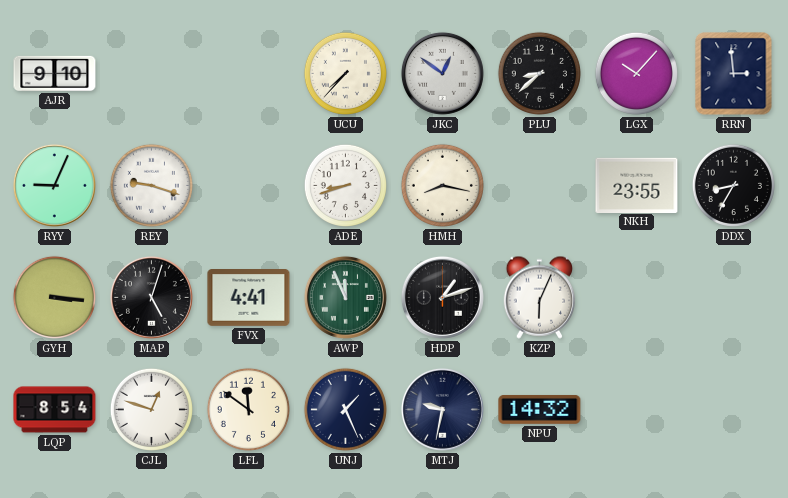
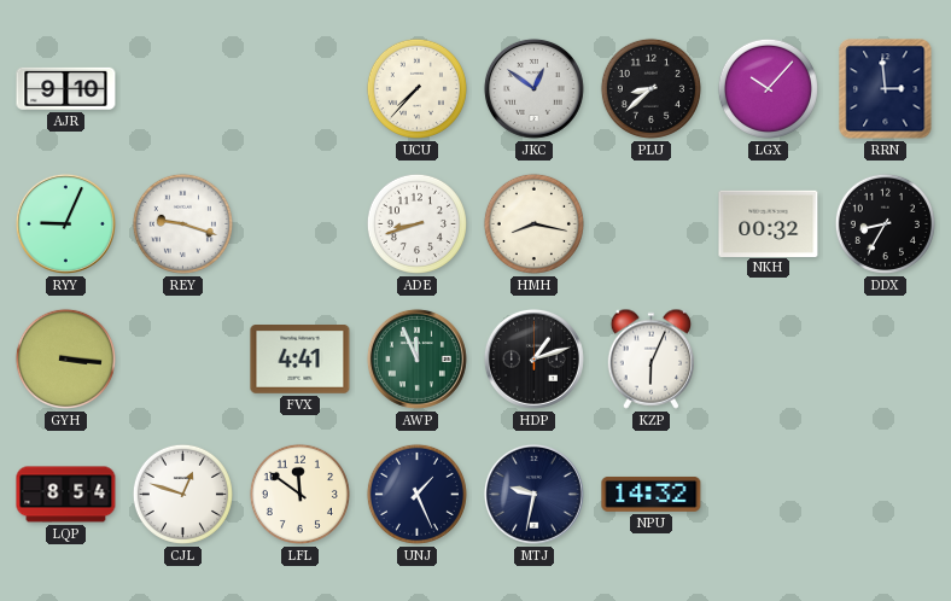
NKH: 23:55 -> 00:32
MAP: 5:03 -> none
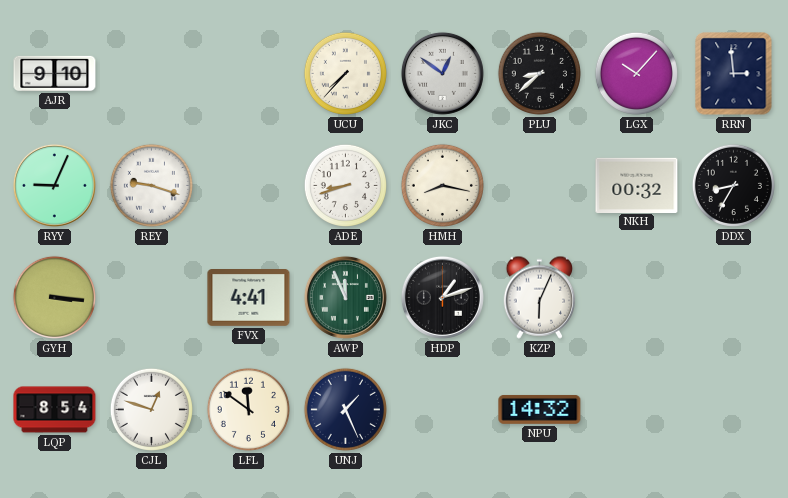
MTJ: 9:32 -> none
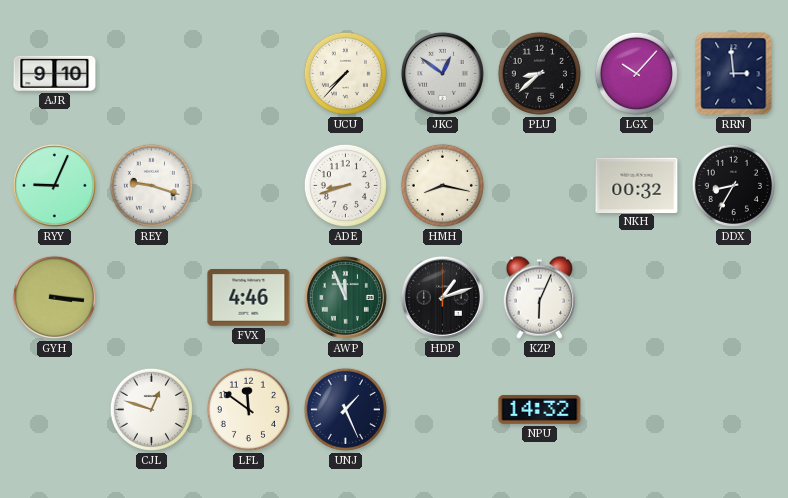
FVX: 4:41 -> 4:46
LQP: 8:54 -> none
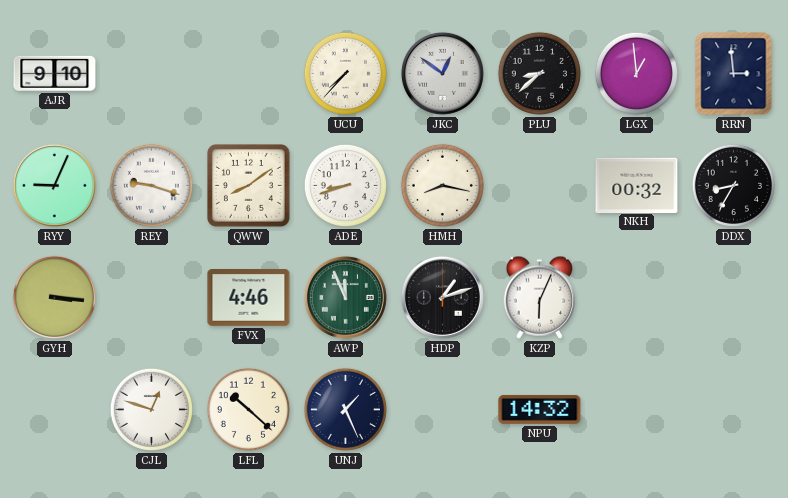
LGX: 10:07 -> 12:59
QWW: none -> 8:09
LFL: 11:51 -> 10:22
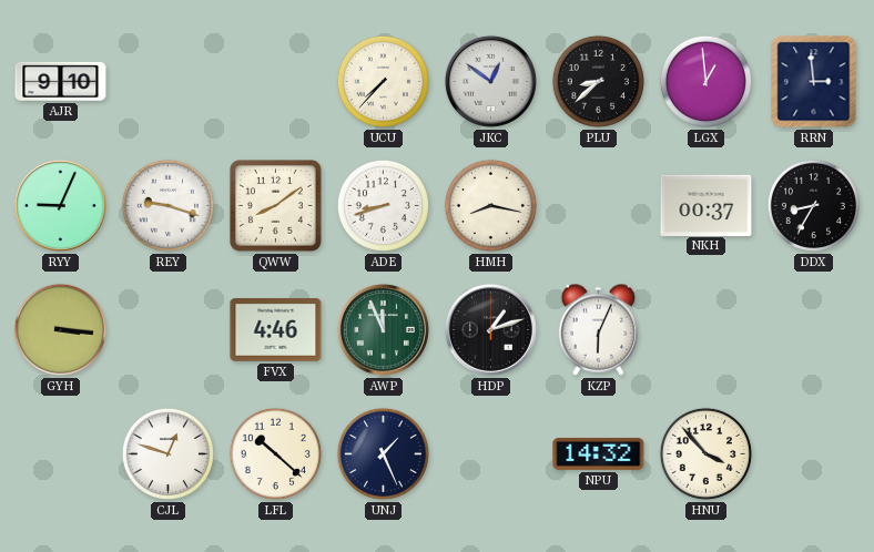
NKH: 00:32 -> 00:37
HNU: none -> 3:53
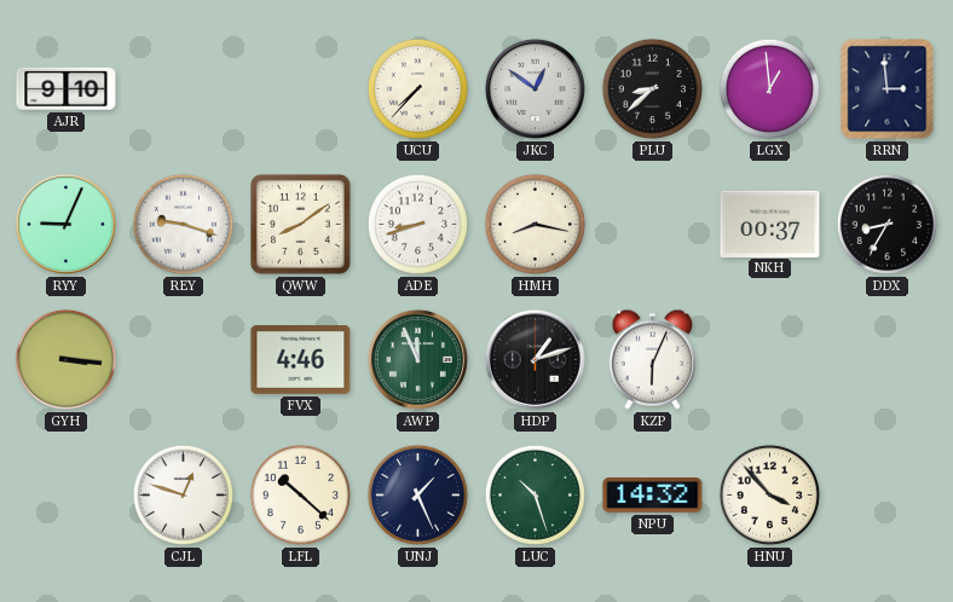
LUC: none -> 10:27
